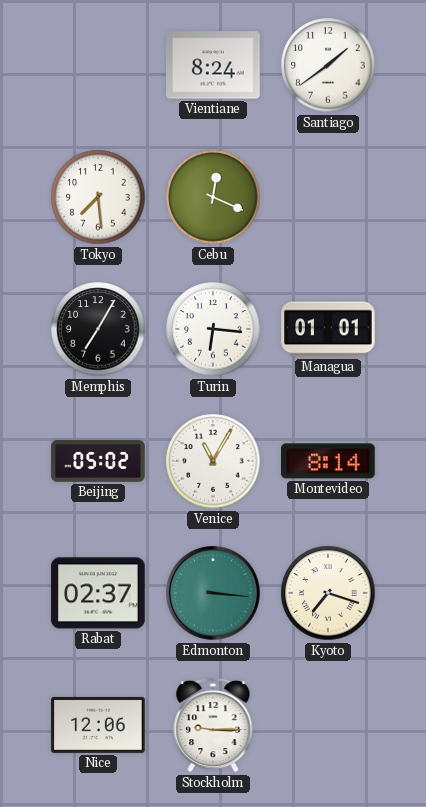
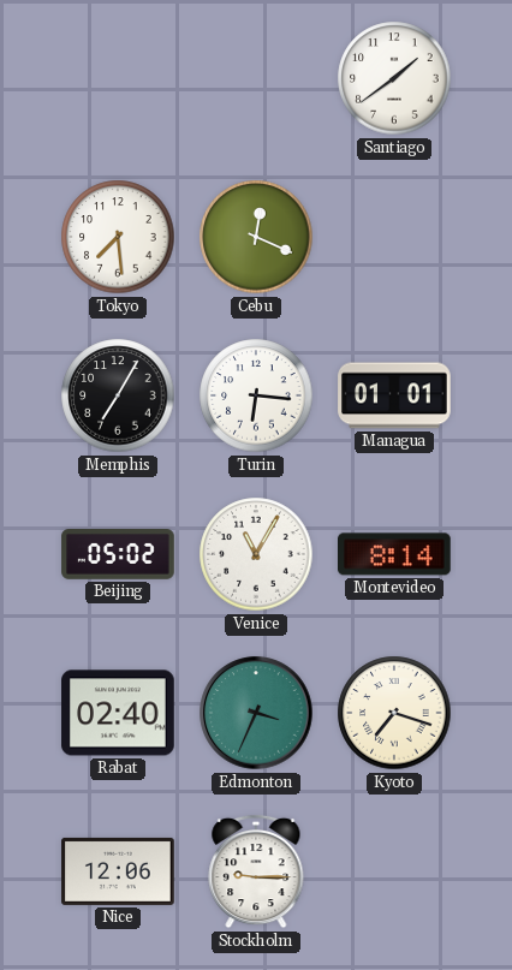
Vientiane: 8:24 -> none
Rabat: 02:37 -> 02:40
Edmonton: 3:16 -> 3:34
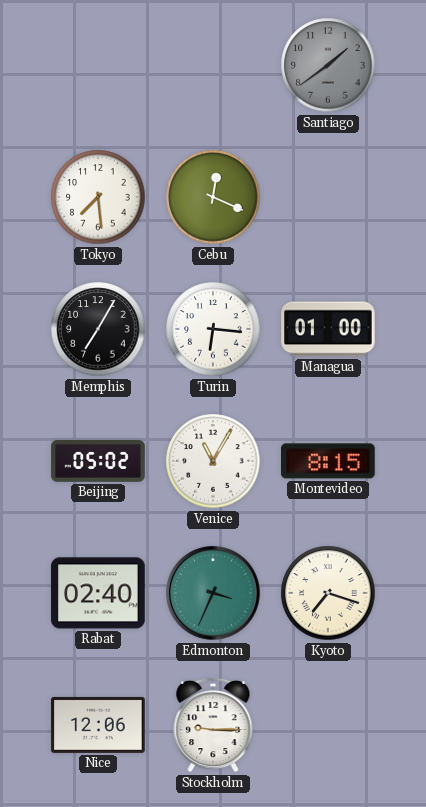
Santiago dial: white -> grey
Managua: 01:01 -> 01:00
Montevideo: 8:14 -> 8:15
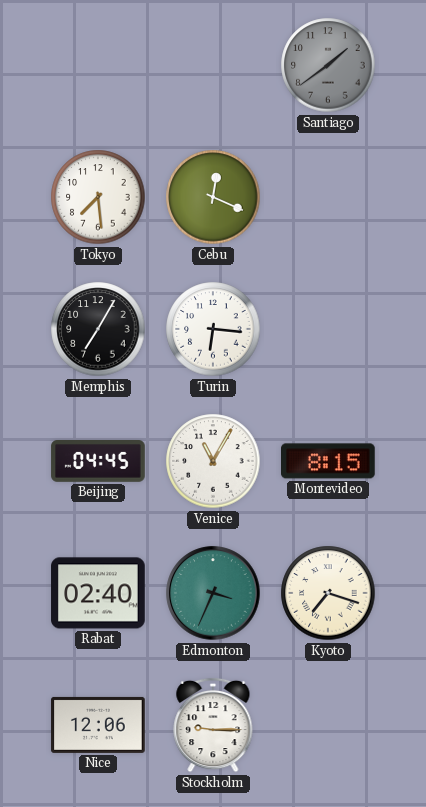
Managua: 01:00 -> none
Beijing: 05:02 -> 04:45
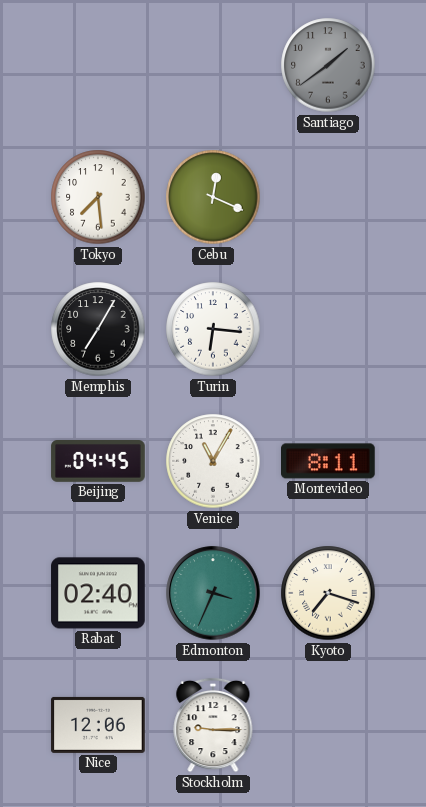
Montevideo: 8:15 -> 8:11
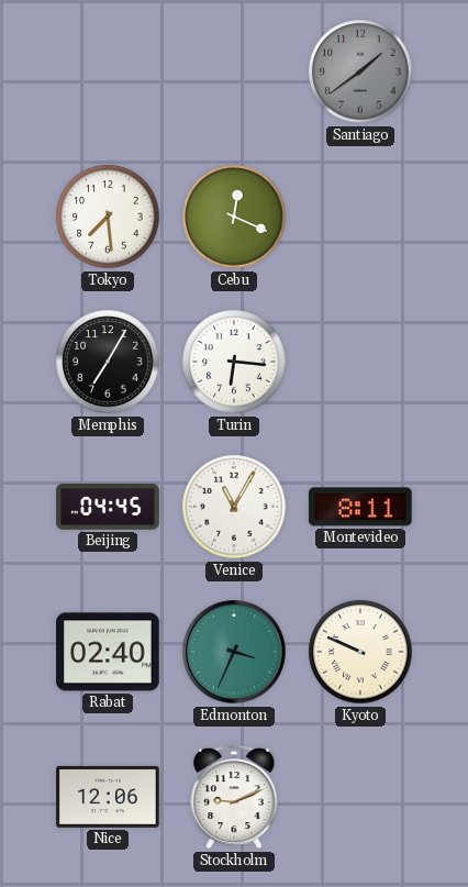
Kyoto: 7:18 -> 9:49
Stockholm: 9:15 -> 9:11
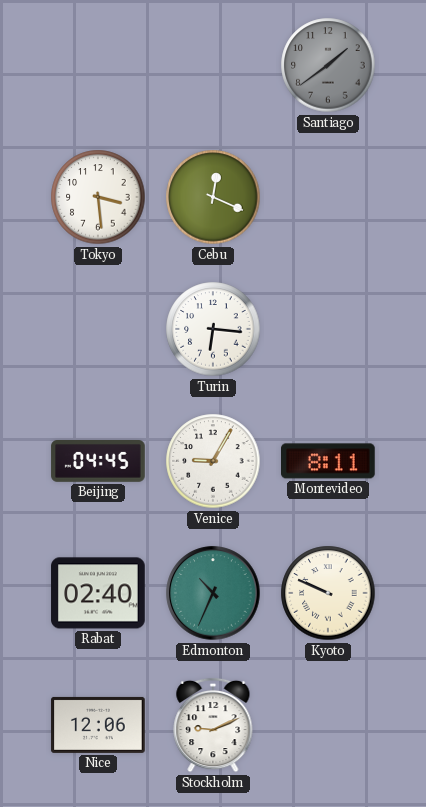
Tokyo: 7:29 -> 3:29
Memphis: 7:05 -> none
Venice: 11:05 -> 9:05
Edmonton: 3:34 -> 10:34
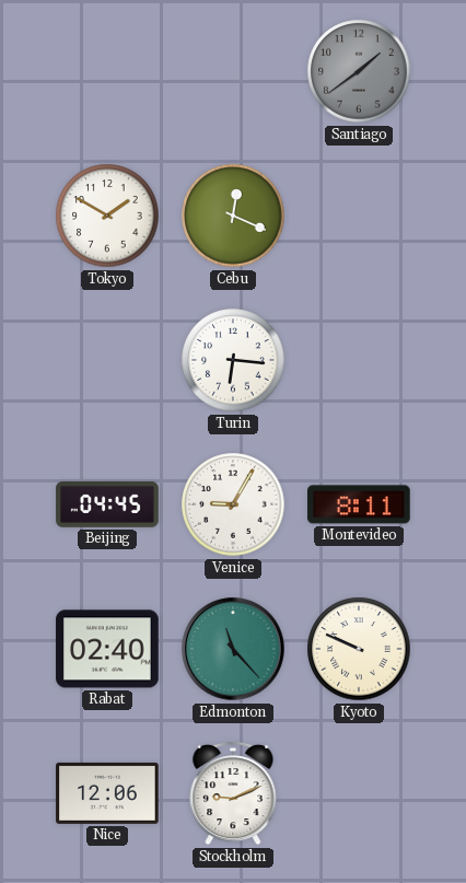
Tokyo: 3:29 -> 1:50
Edmonton: 10:34 -> 11:23
